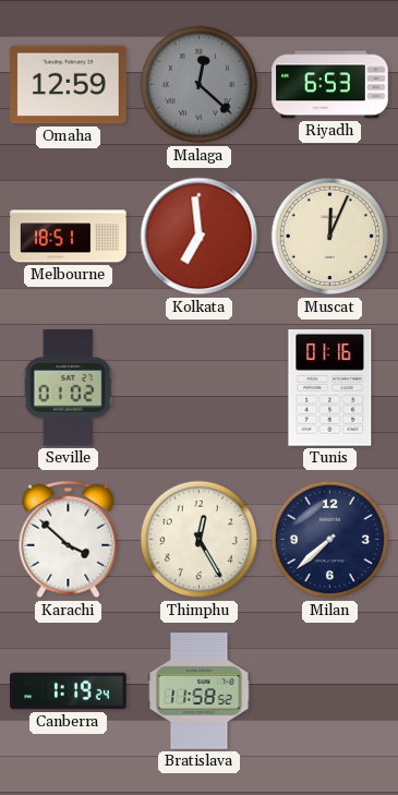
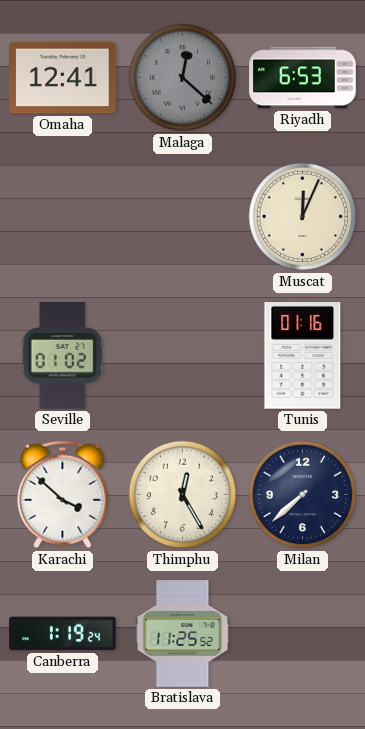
Omaha: 12:59 -> 12:41
Melbourne: 18:51 -> none
Kolkata: 6:59 -> none
Bratislava: 11:58 -> 11:25
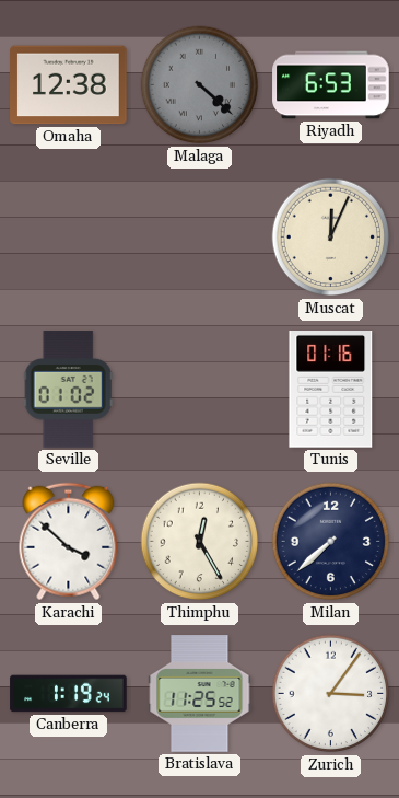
Omaha: 12:41 -> 12:38
Malaga: 12:22 -> 4:22
Zurich: none -> 3:06
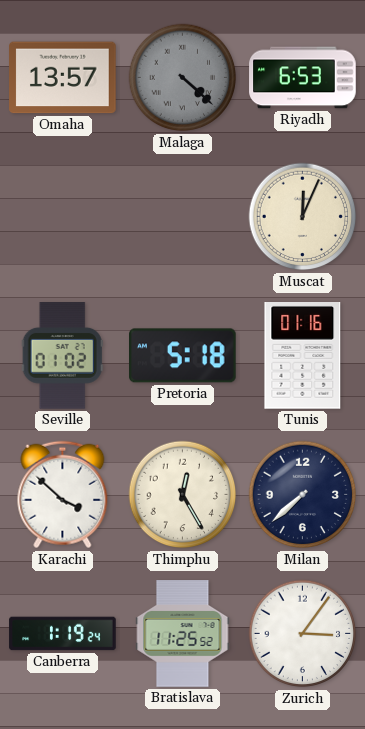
Omaha: 12:38 -> 13:57
Pretoria: none -> 5:18
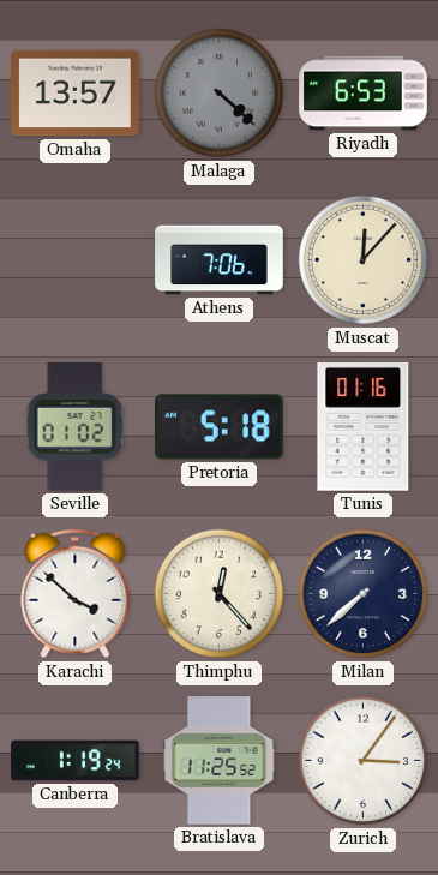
Athens: none -> 7:06
Muscat: 12:04 -> 12:07
Thimphu: 12:25 -> 12:23
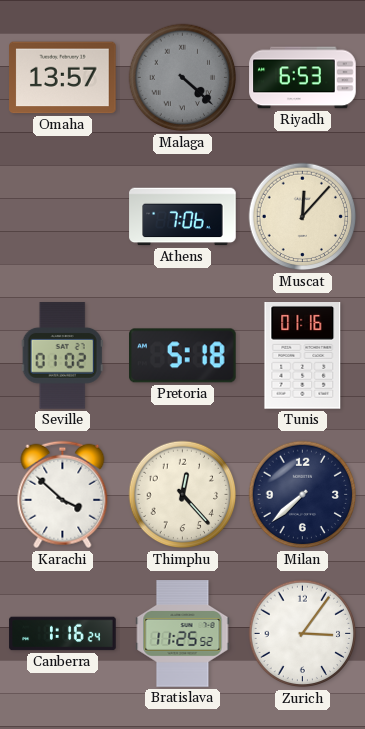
Canberra: 1:19 -> 1:16
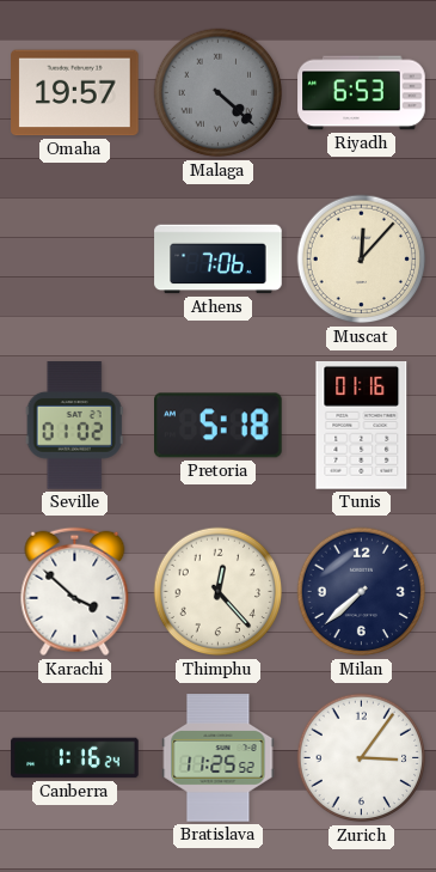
Omaha: 13:57 -> 19:57
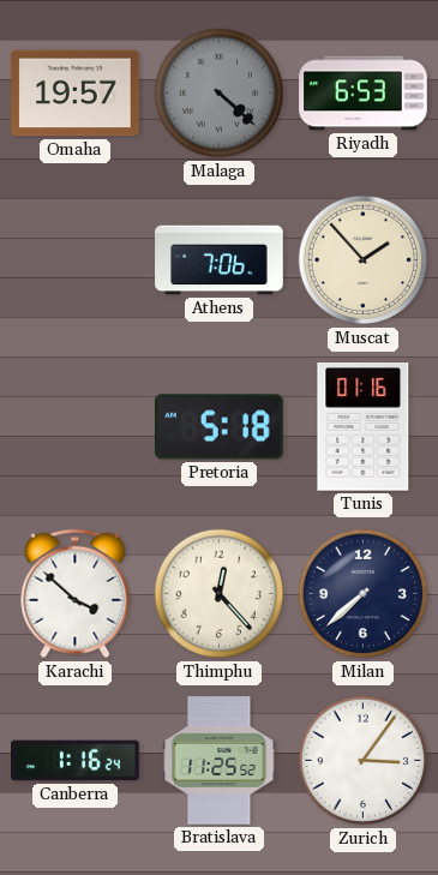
Muscat: 12:07 -> 1:53
Seville: 01:02 -> none
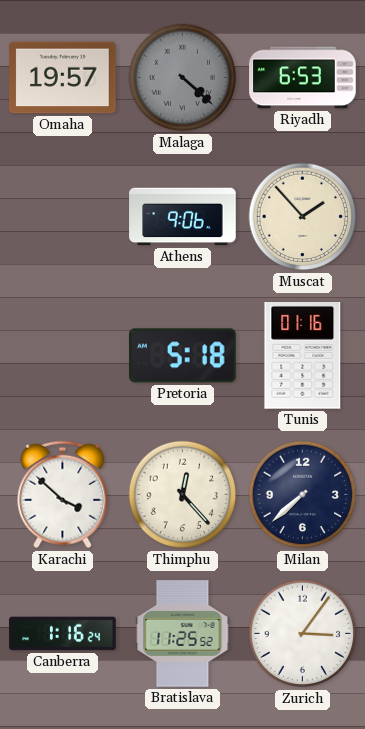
Athens: 7:06 -> 9:06
